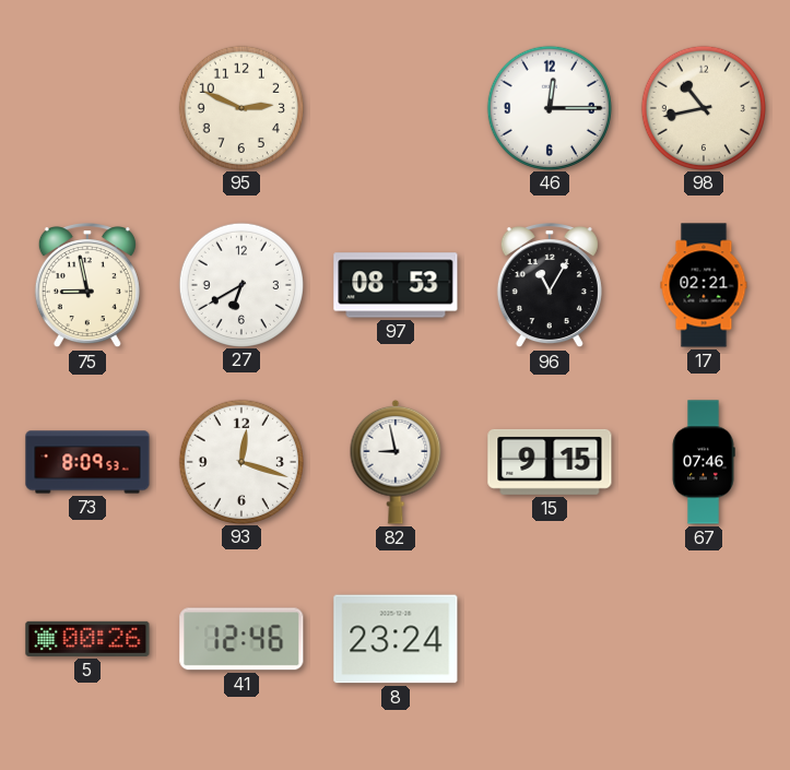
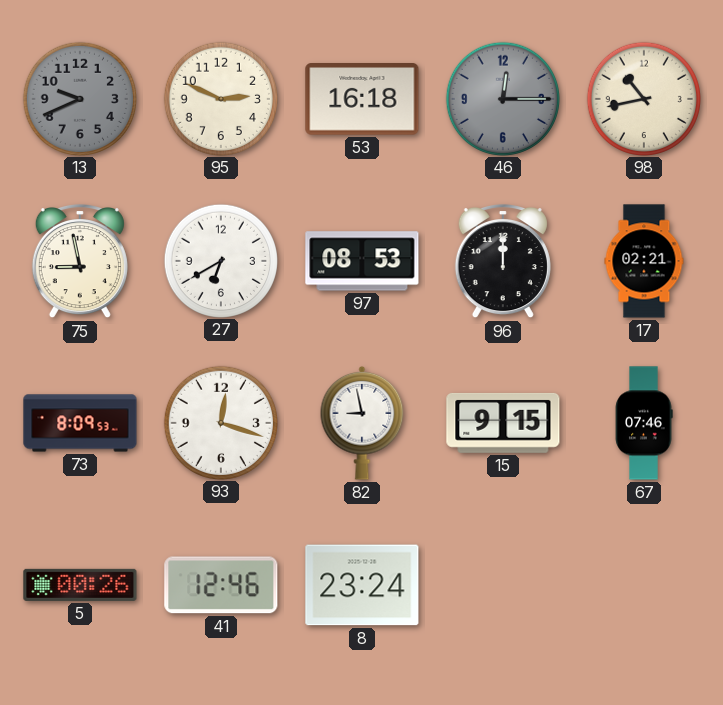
13: none -> 9:41
53: none -> 16:18
46 dial: white -> grey
96: 11:05 -> 12:00
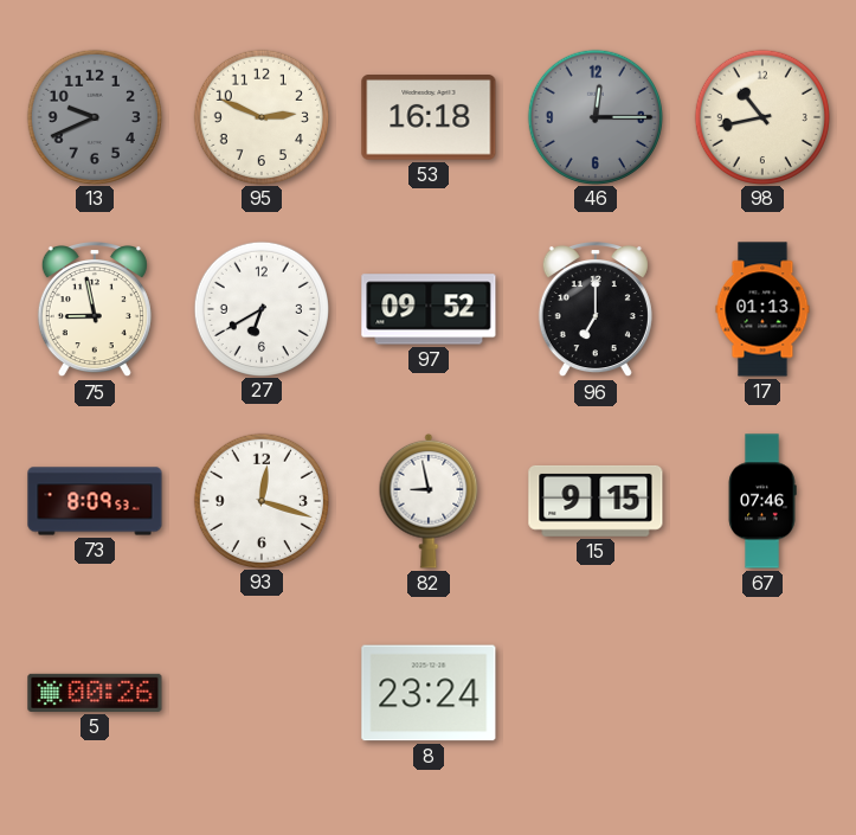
97: 08:53 -> 09:52
96: 12:00 -> 7:00
17: 02:21 -> 01:13
41: 12:46 -> none
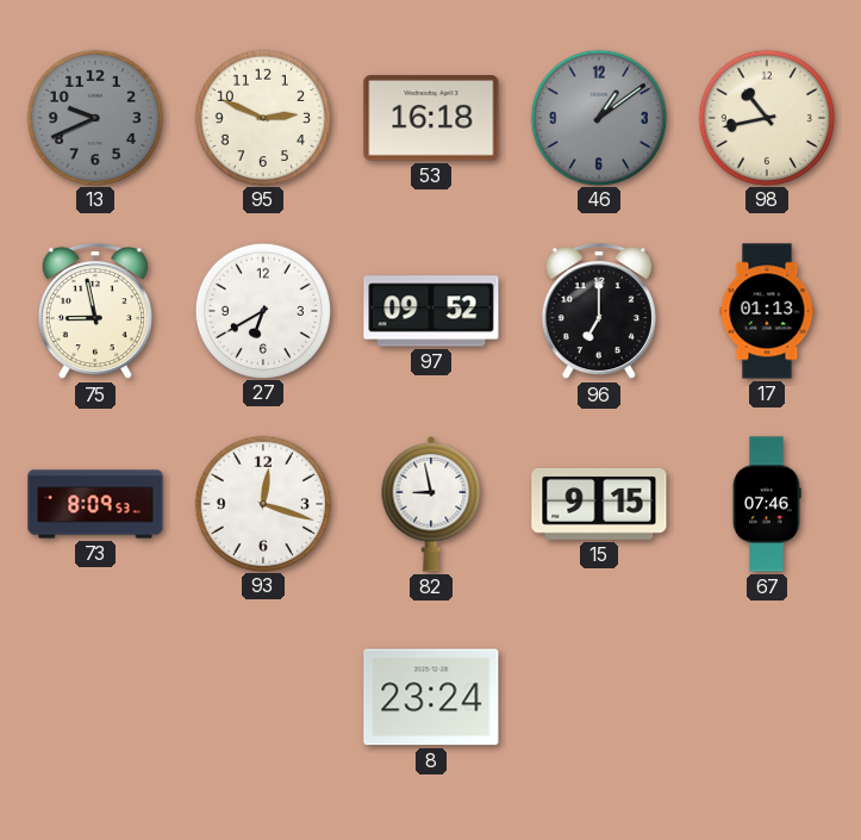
46: 12:15 -> 1:09
5: 00:26 -> none
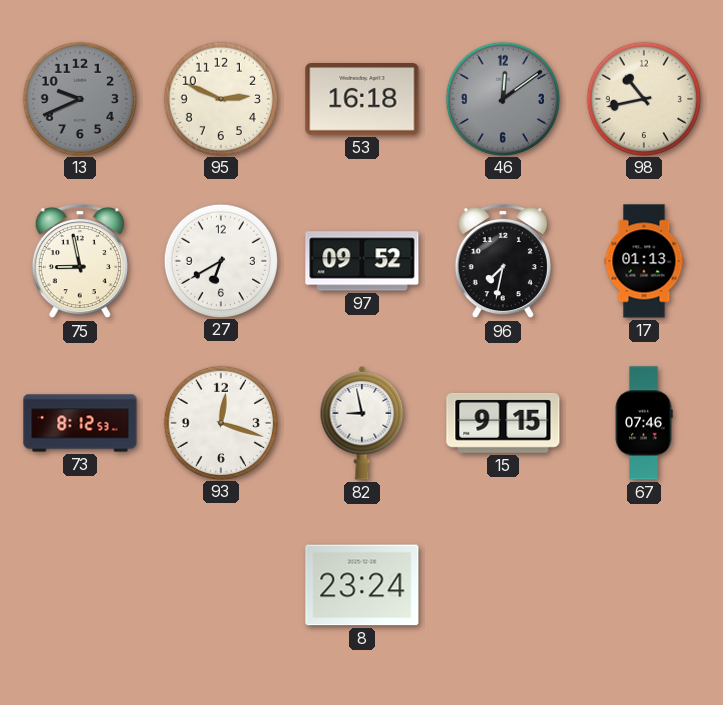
46: 1:09 -> 12:09
96: 7:00 -> 7:32
73: 8:09 -> 8:12
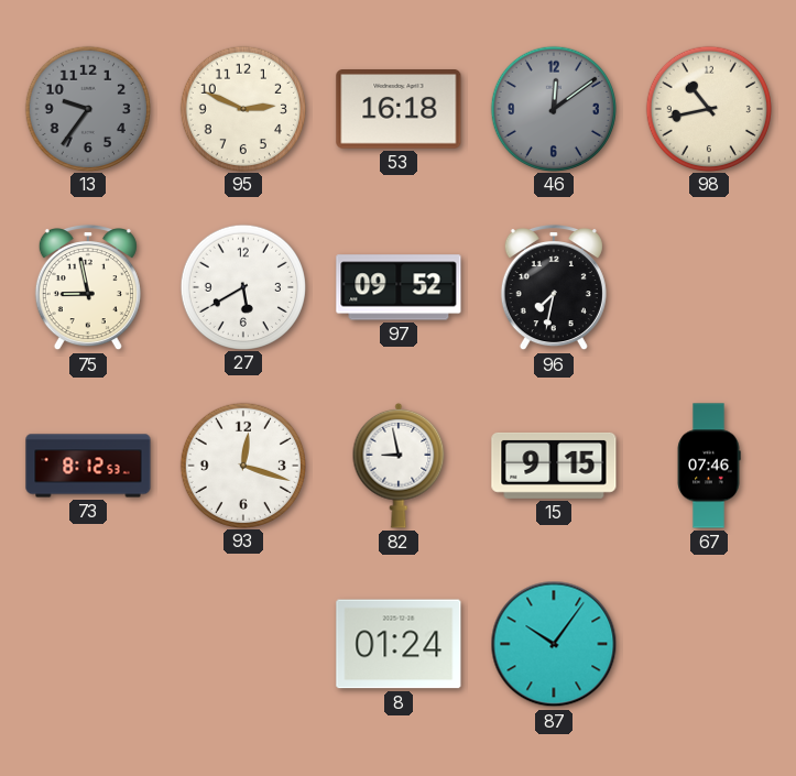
13: 9:41 -> 9:36
27: 6:40 -> 5:40
17: 01:13 -> none
8: 23:24 -> 01:24
87: none -> 10:06
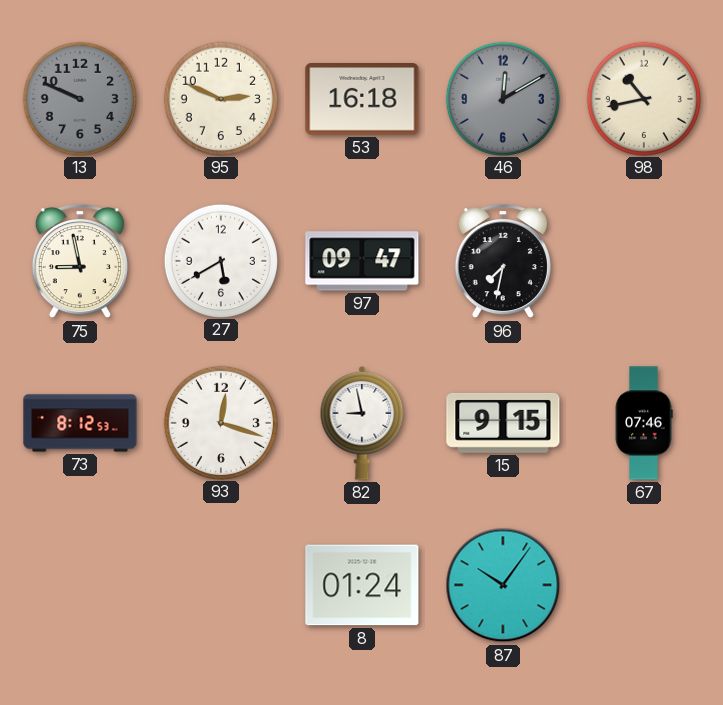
13: 9:36 -> 9:49
46: 12:09 -> 12:10
97: 09:52 -> 09:47
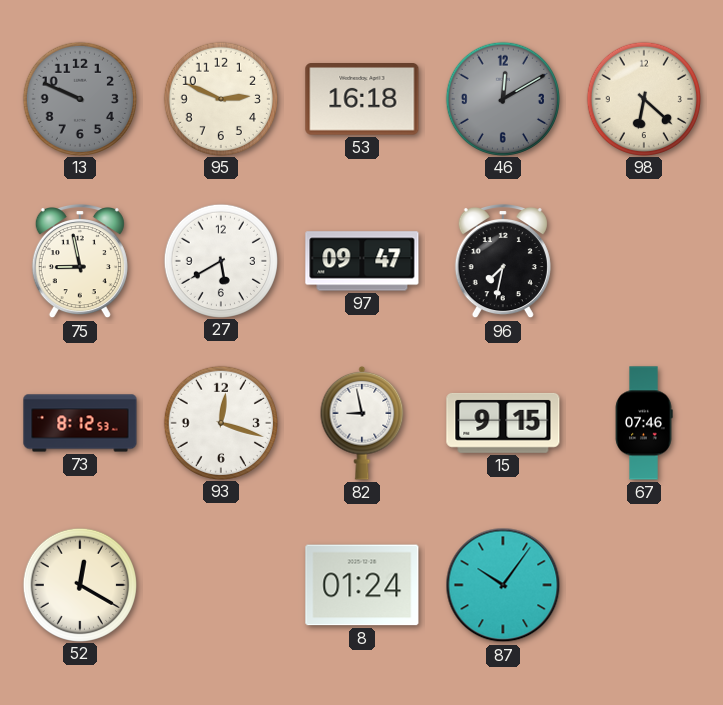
98: 10:43 -> 6:22
52: none -> 12:20
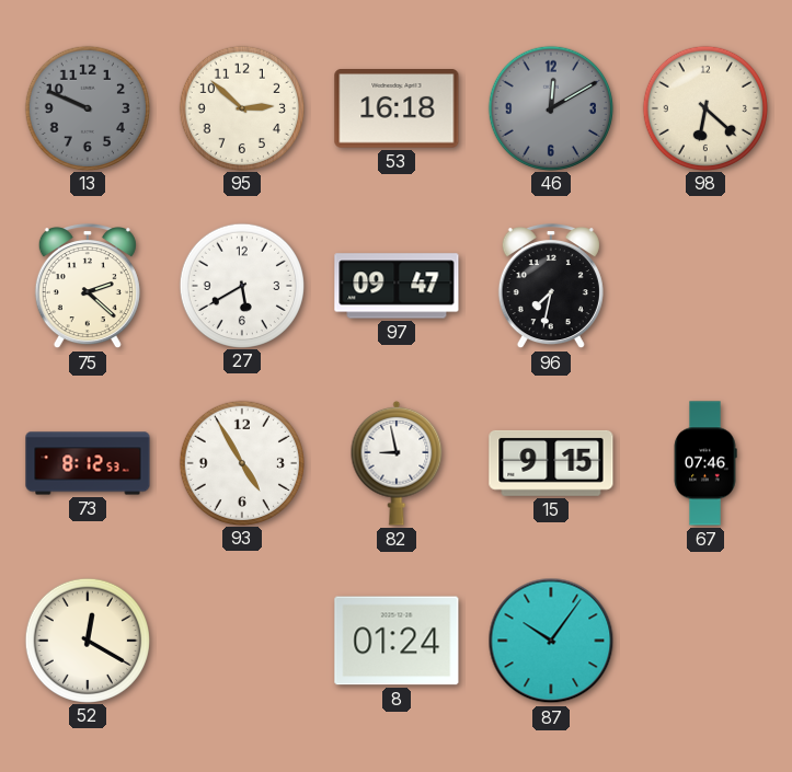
95: 2:49 -> 2:52
75: 8:58 -> 2:22
93: 12:18 -> 4:55
